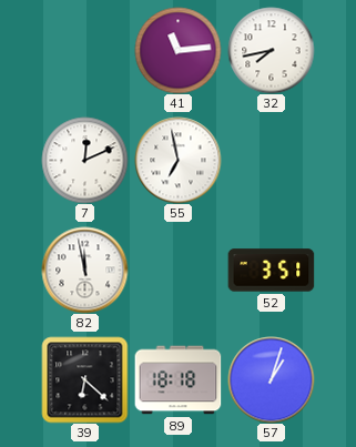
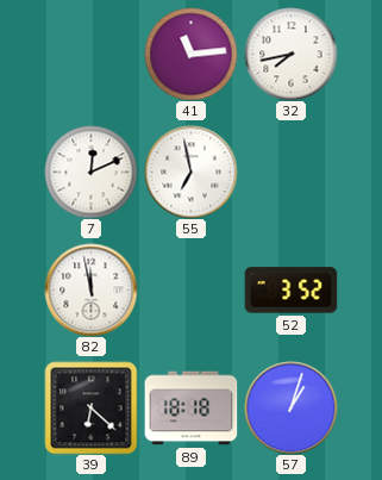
52: 3:51 -> 3:52
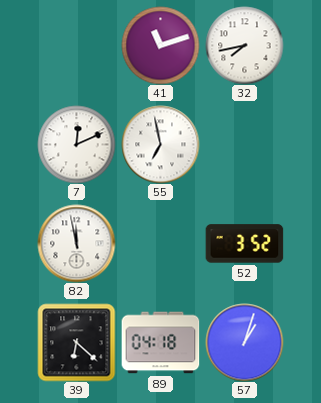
41: 11:14 -> 11:12
89: 18:18 -> 04:18
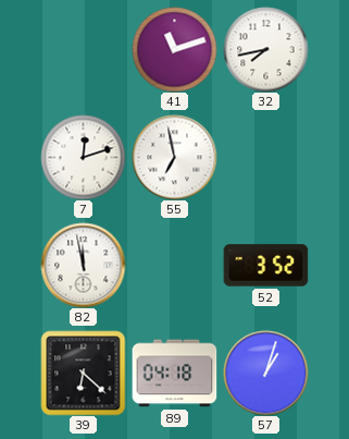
7: 12:11 -> 12:12
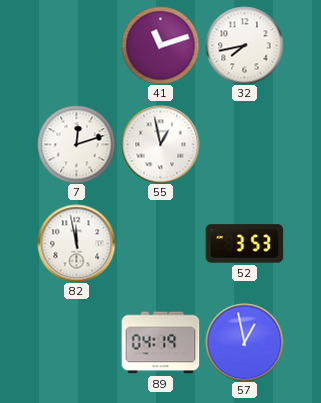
55: 6:58 -> 12:58
52: 3:52 -> 3:53
39: 6:22 -> none
89: 04:18 -> 04:19
57: 1:03 -> 12:58
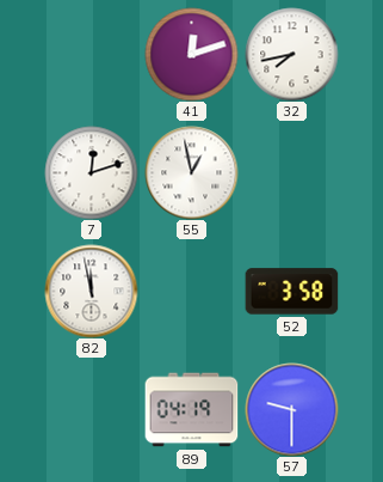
41: 11:12 -> 12:12
52: 3:53 -> 3:58
57: 12:58 -> 9:30
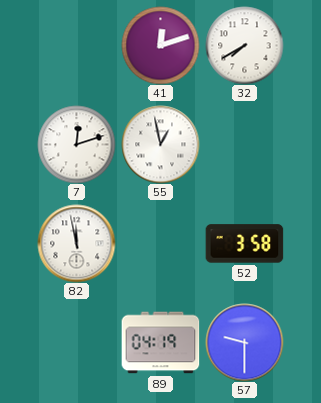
32: 7:43 -> 7:40
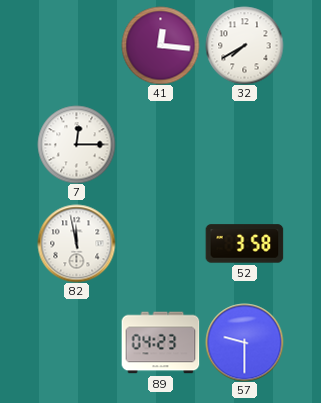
41: 12:12 -> 12:16
7: 12:12 -> 12:15
55: 12:58 -> none
89: 04:19 -> 04:23
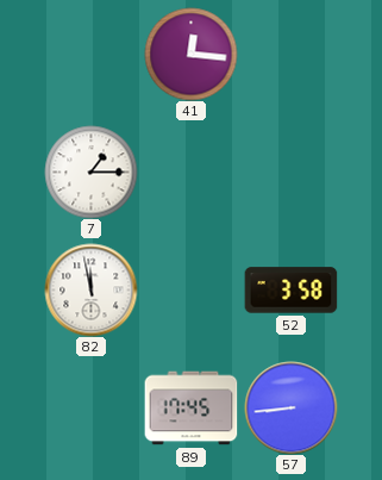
32: 7:40 -> none
7: 12:15 -> 1:15
89: 04:23 -> 17:45
57: 9:30 -> 8:44
